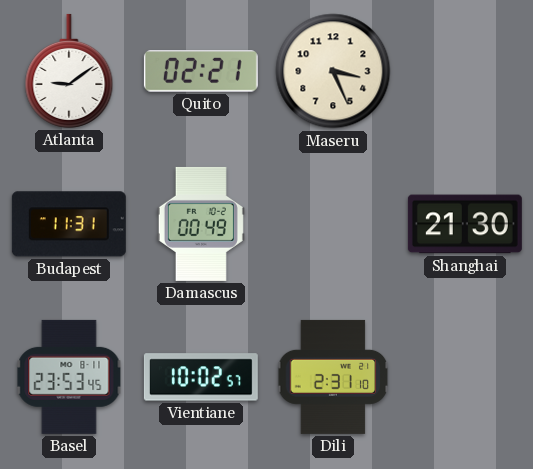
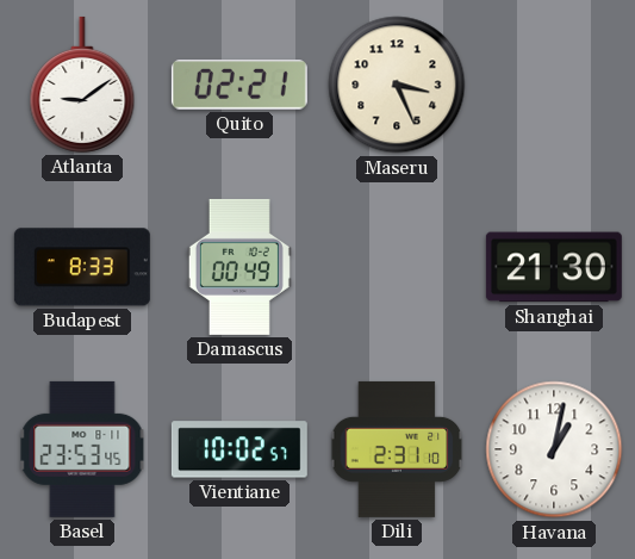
Budapest: 11:31 -> 8:33
Havana: none -> 1:02
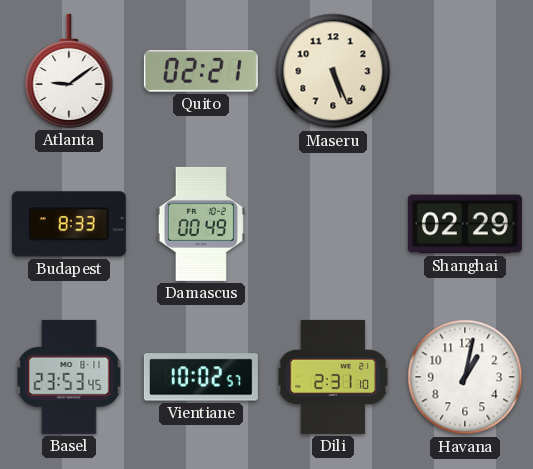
Maseru: 3:26 -> 5:26
Shanghai: 21:30 -> 02:29
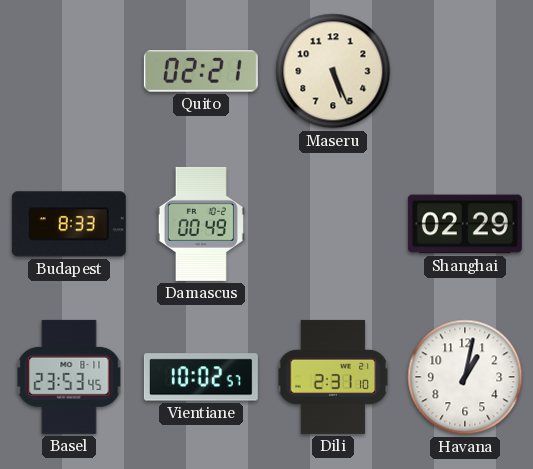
Atlanta: 9:09 -> none
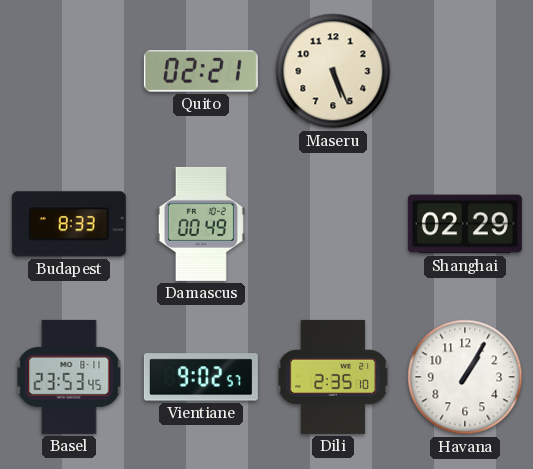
Vientiane: 10:02 -> 9:02
Dili: 2:31 -> 2:35
Havana: 1:02 -> 1:05
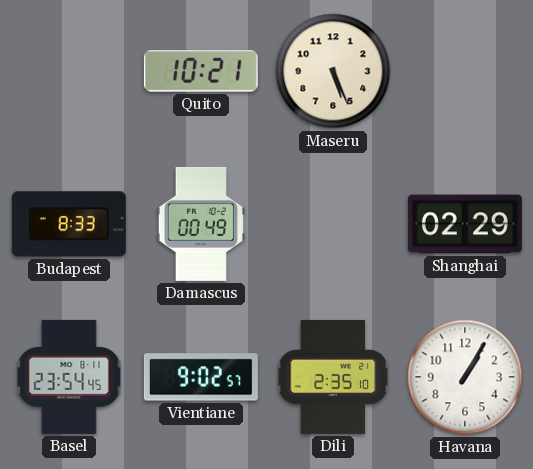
Quito: 02:21 -> 10:21
Basel: 23:53 -> 23:54
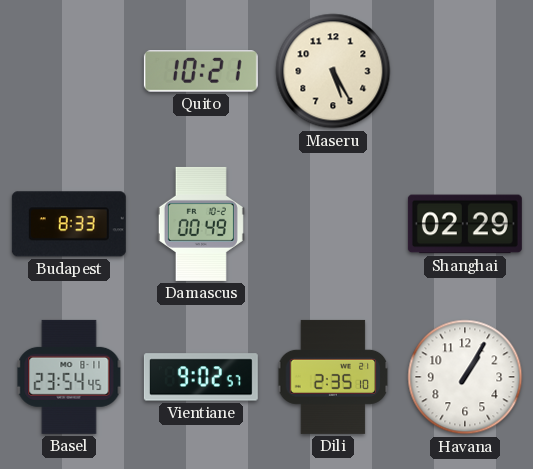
Maseru: 5:26 -> 5:25
